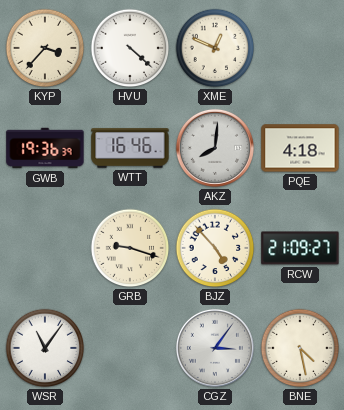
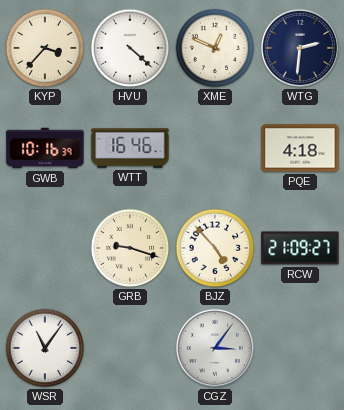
WTG: none -> 2:31
GWB: 19:36 -> 10:16
AKZ: 8:01 -> none
BNE: 4:28 -> none
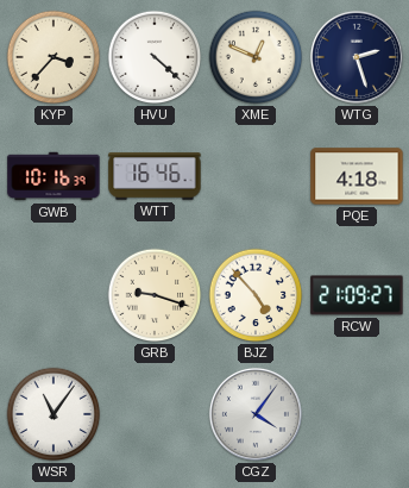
WTG: 2:31 -> 2:27
CGZ: 3:06 -> 4:06
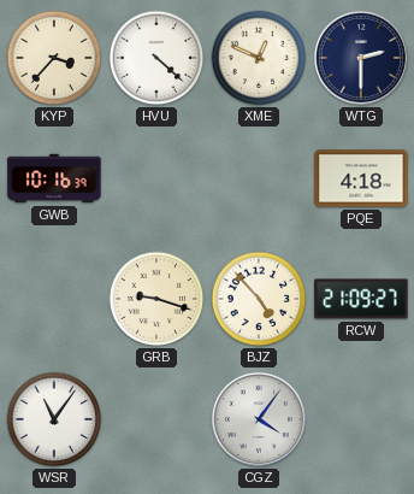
WTG: 2:27 -> 2:30
WTT: 16:46 -> none
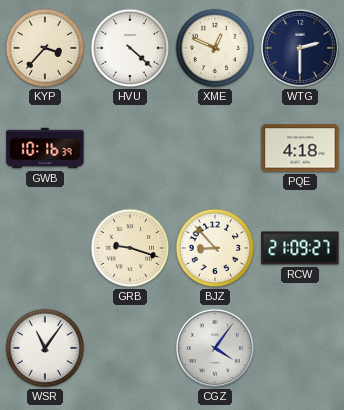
BJZ: 4:53 -> 8:53
